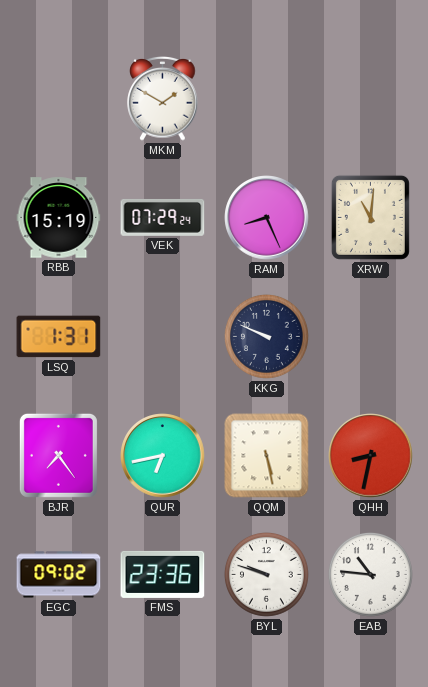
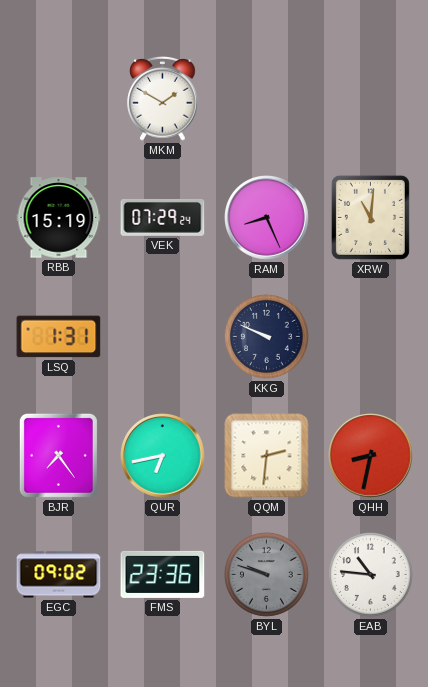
QQM: 5:28 -> 2:31
BYL dial: white -> grey
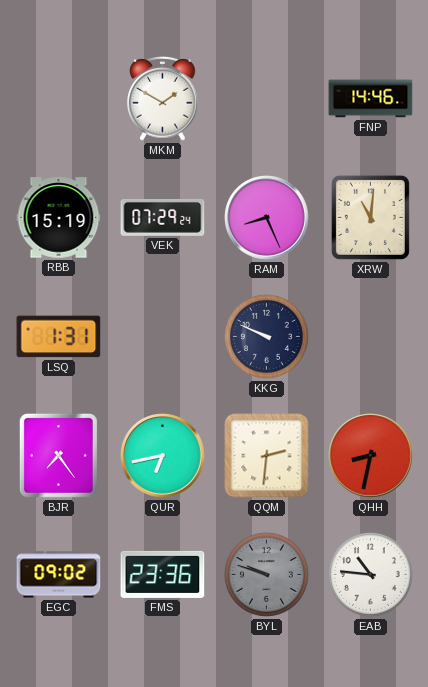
FNP: none -> 14:46
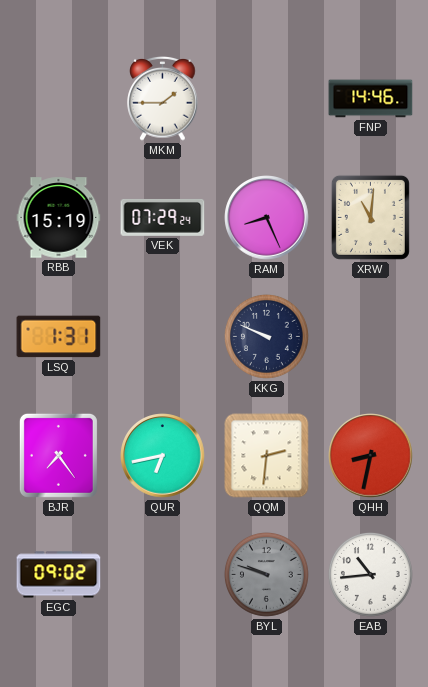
MKM: 1:50 -> 1:45
FMS: 23:36 -> none
EAB: 10:46 -> 10:44
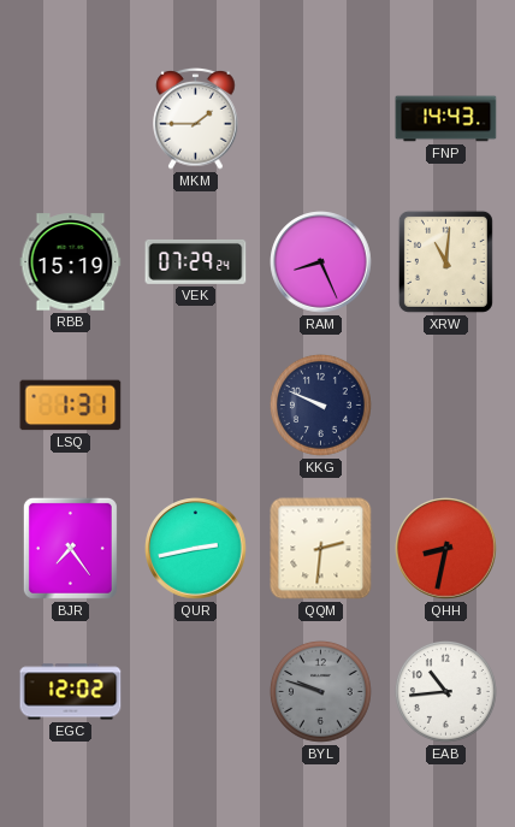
FNP: 14:46 -> 14:43
QUR: 6:43 -> 2:43
EGC: 09:02 -> 12:02
